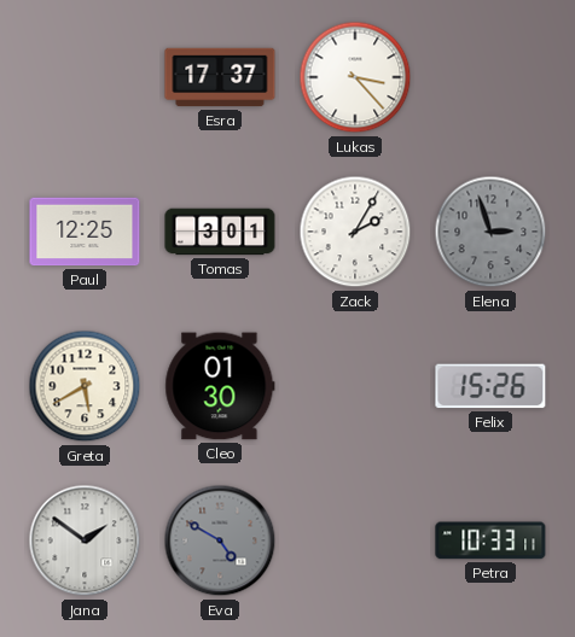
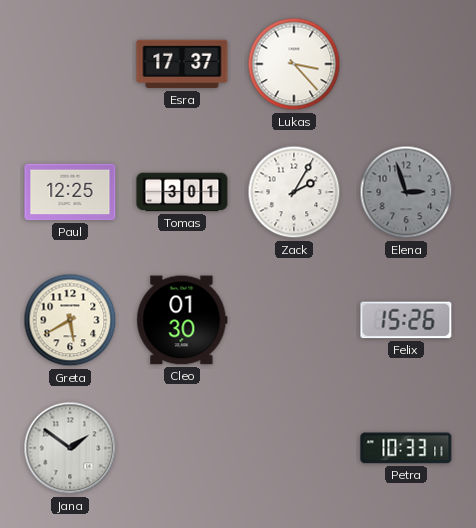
Eva: 4:50 -> none
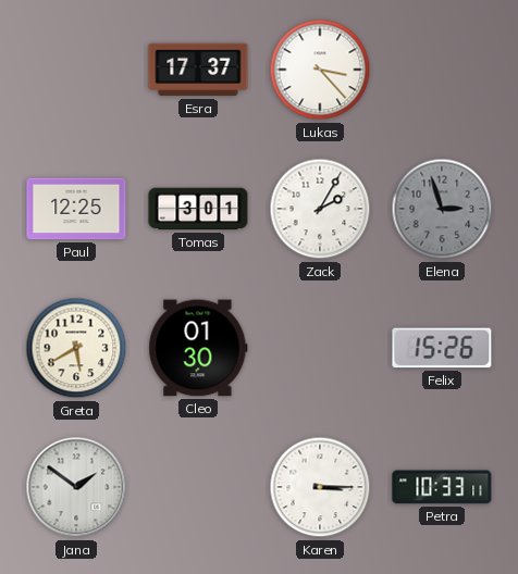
Karen: none -> 3:15
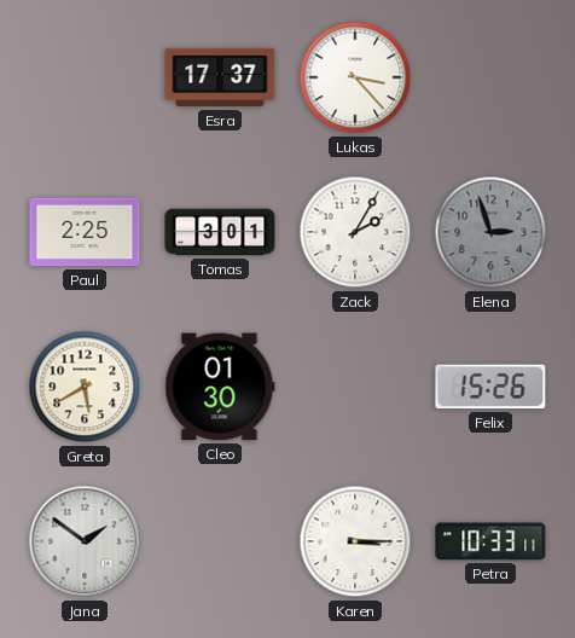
Paul: 12:25 -> 2:25
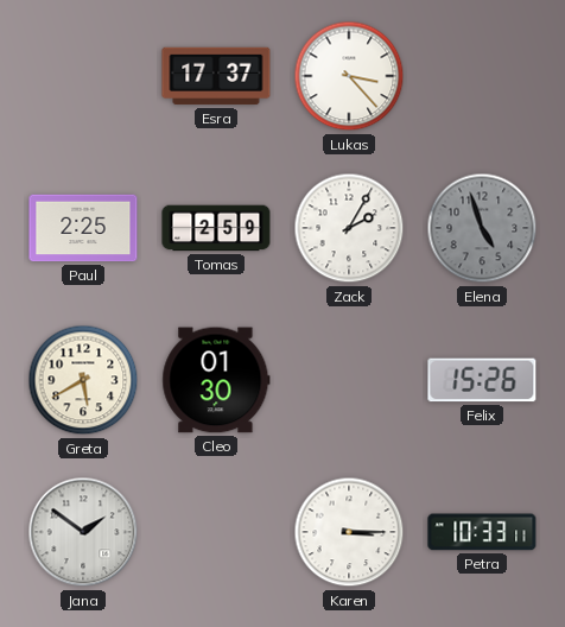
Tomas: 3:01 -> 2:59
Elena: 2:57 -> 4:57
